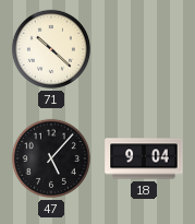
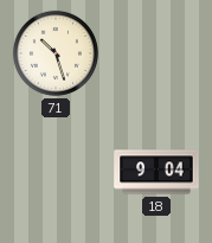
71: 10:22 -> 10:27
47: 5:07 -> none
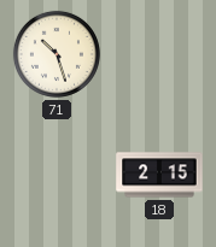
18: 9:04 -> 2:15
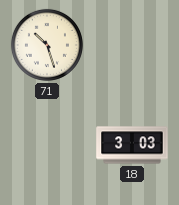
18: 2:15 -> 3:03
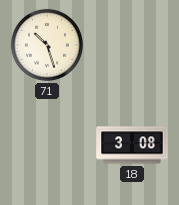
18: 3:03 -> 3:08
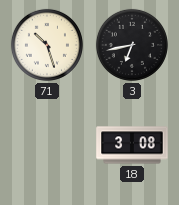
3: none -> 6:43
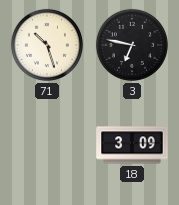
3: 6:43 -> 6:47
18: 3:08 -> 3:09
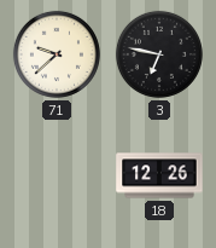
71: 10:27 -> 9:38
18: 3:09 -> 12:26
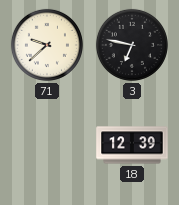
18: 12:26 -> 12:39
